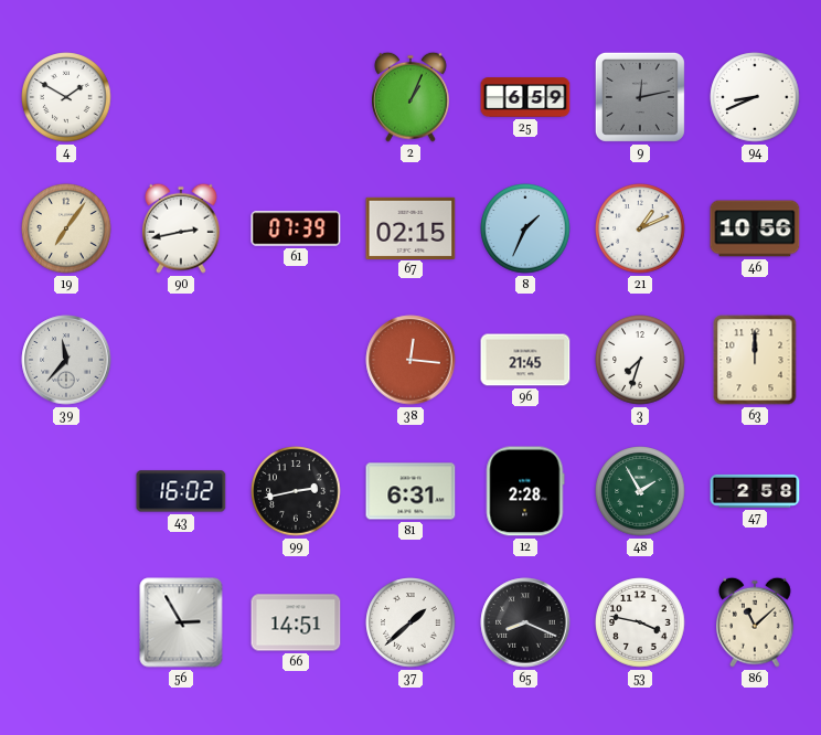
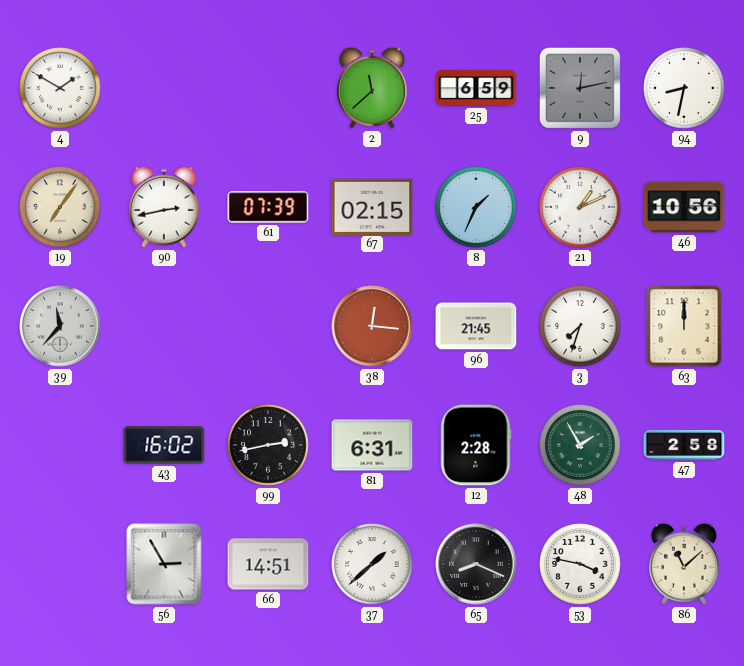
2: 1:04 -> 11:38
94: 8:41 -> 8:32
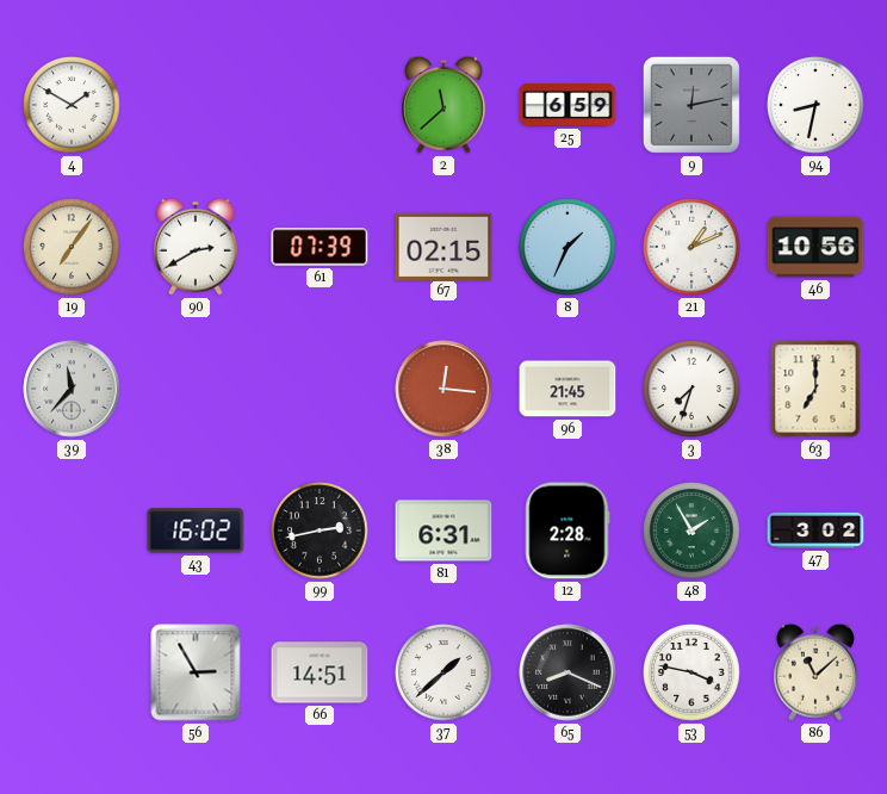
90: 2:43 -> 2:40
63: 12:00 -> 7:00
47: 2:58 -> 3:02
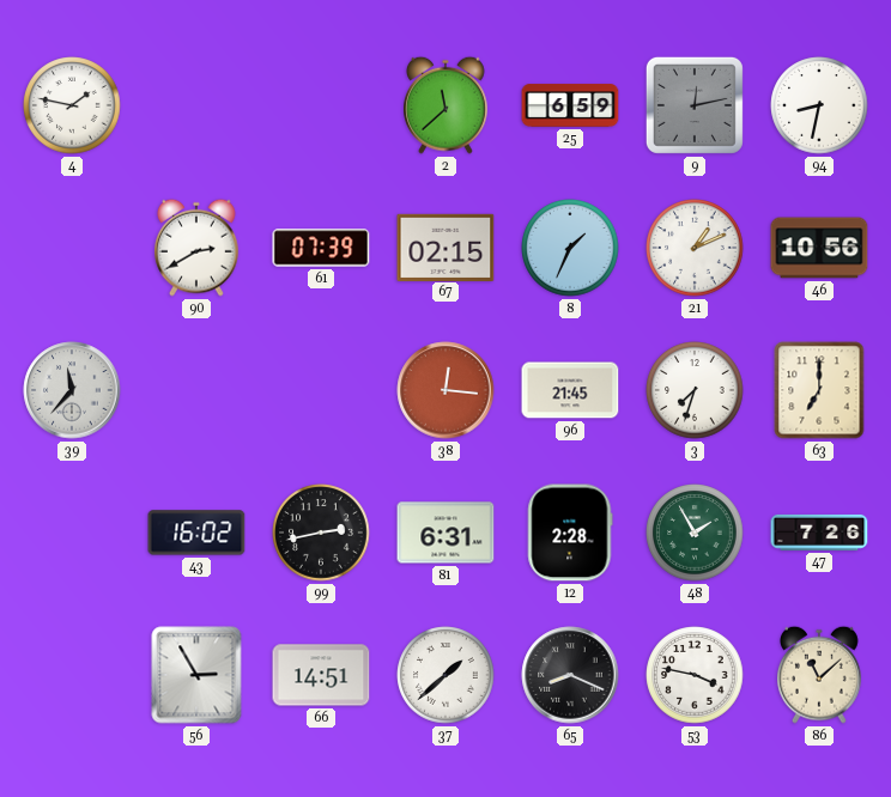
4: 1:50 -> 1:47
19: 7:06 -> none
47: 3:02 -> 7:26
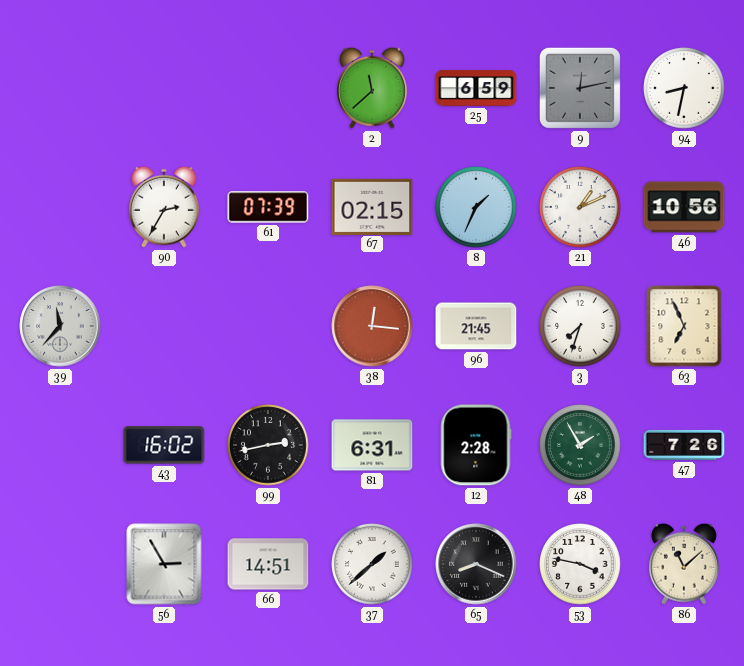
4: 1:47 -> none
90: 2:40 -> 2:35
63: 7:00 -> 6:56
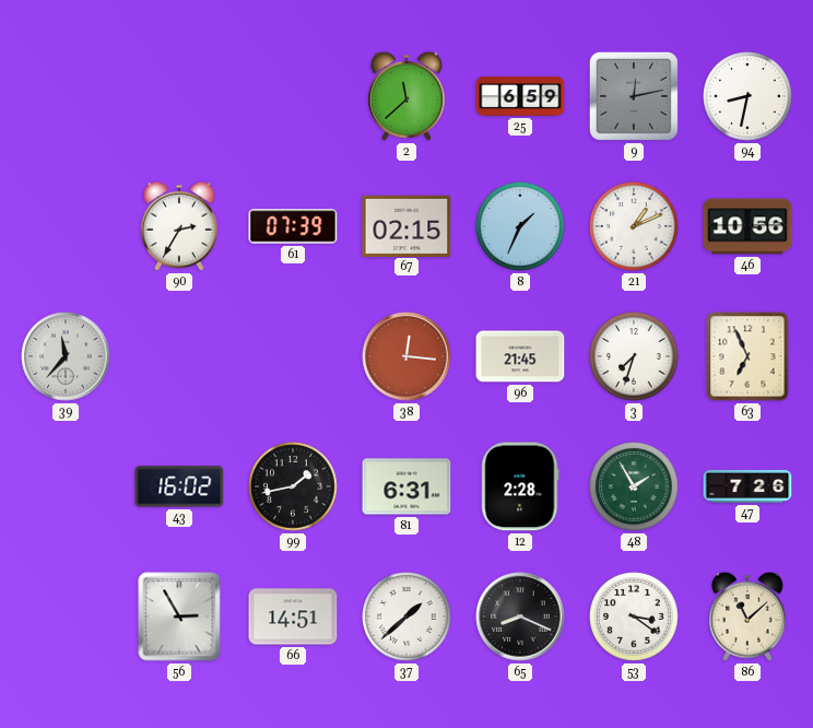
99: 2:43 -> 1:43
53: 3:47 -> 3:21
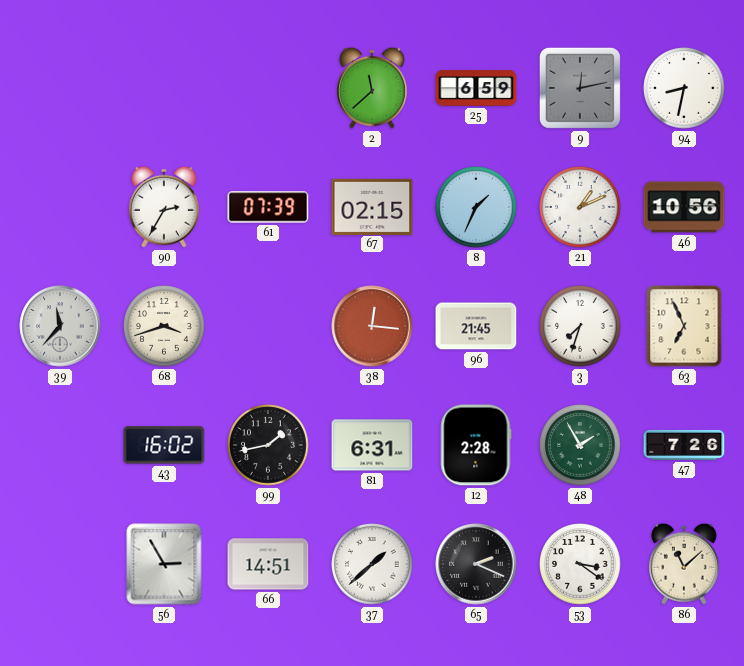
68: none -> 3:42
65: 8:19 -> 2:19
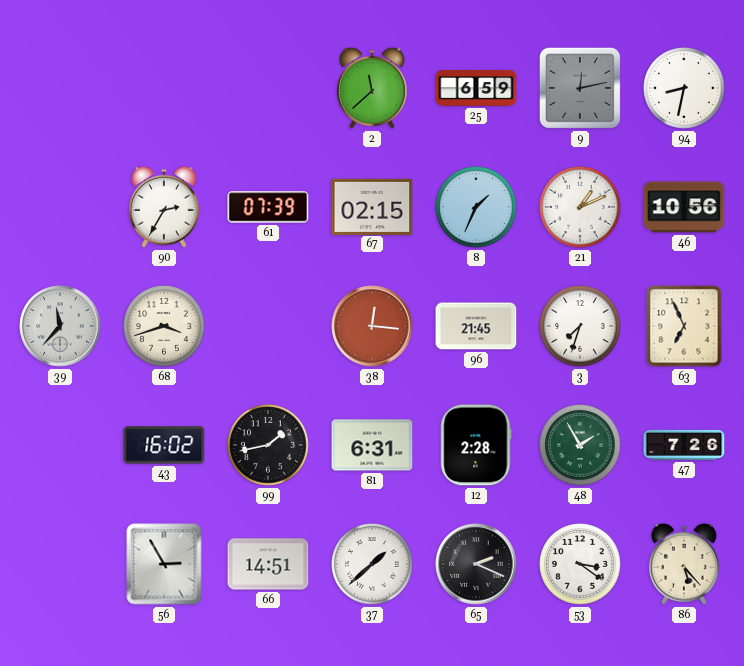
86: 11:08 -> 5:23
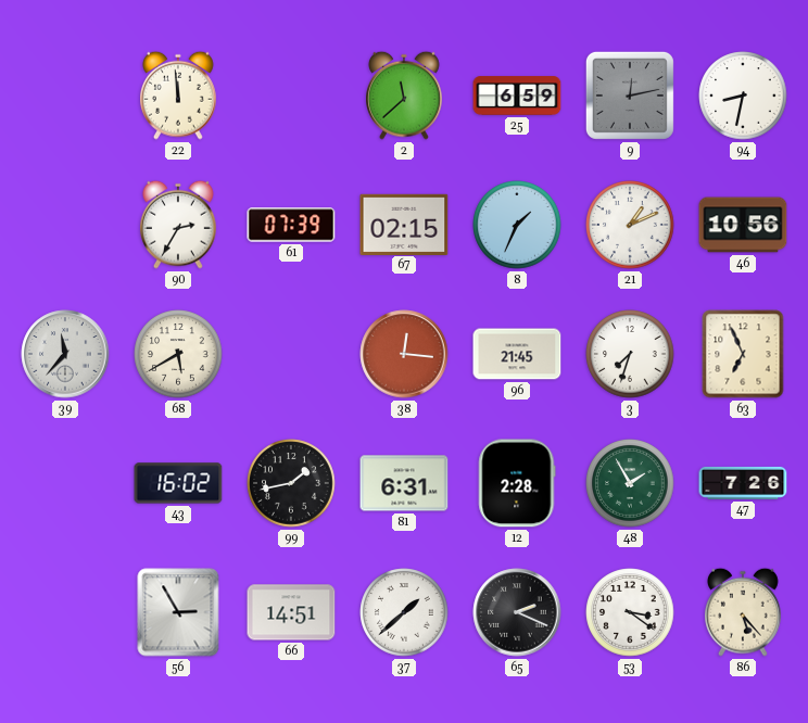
22: none -> 11:59
68: 3:42 -> 5:40
